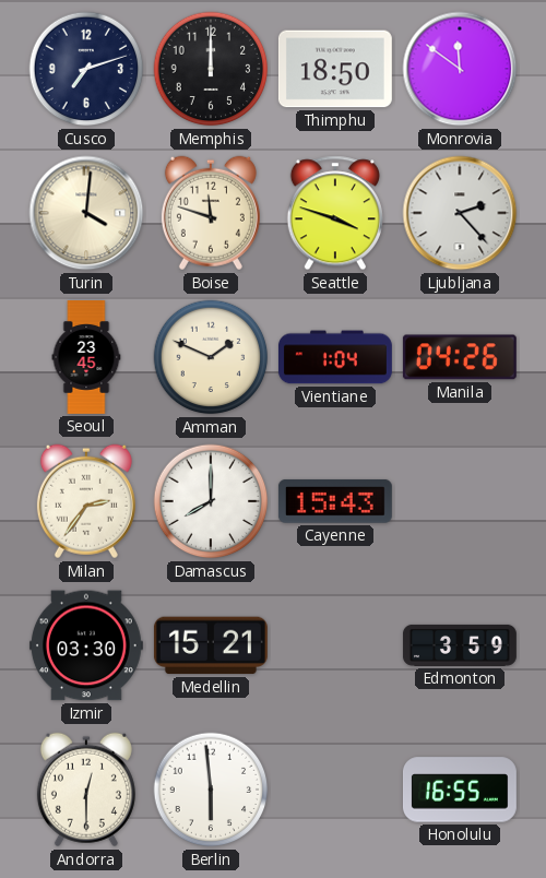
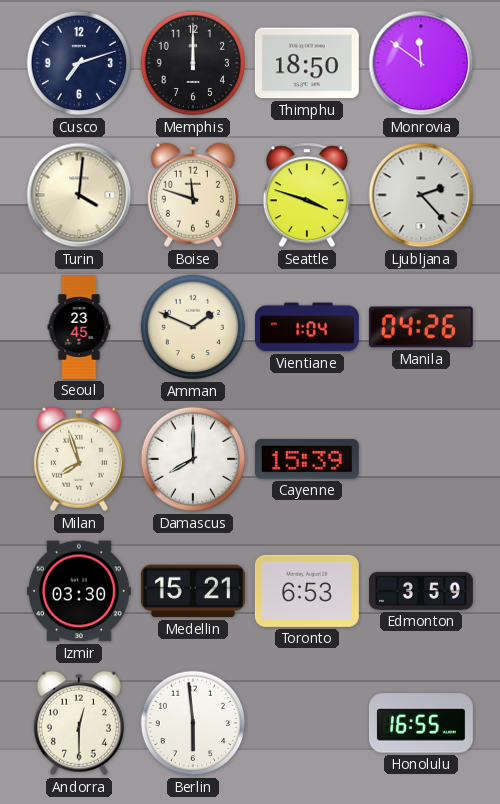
Milan: 2:36 -> 7:57
Cayenne: 15:43 -> 15:39
Toronto: none -> 6:53
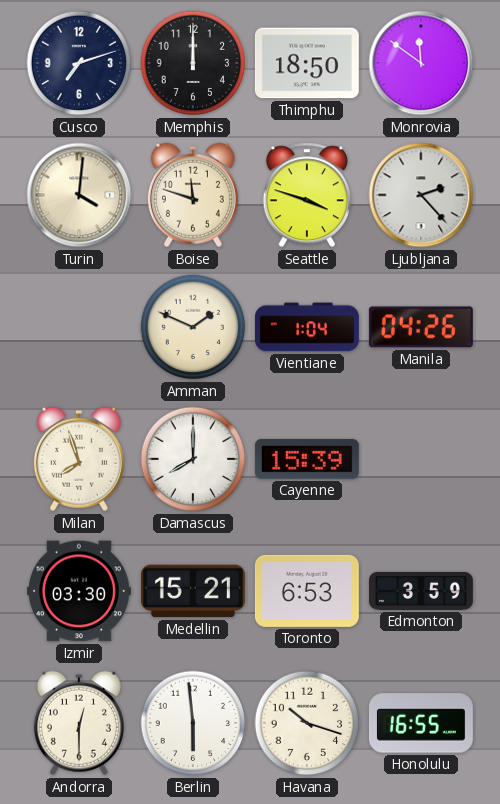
Seoul: 23:45 -> none
Havana: none -> 10:18
